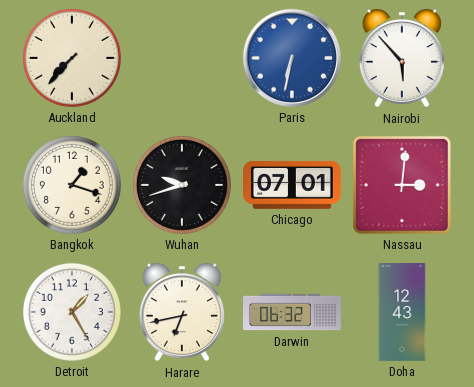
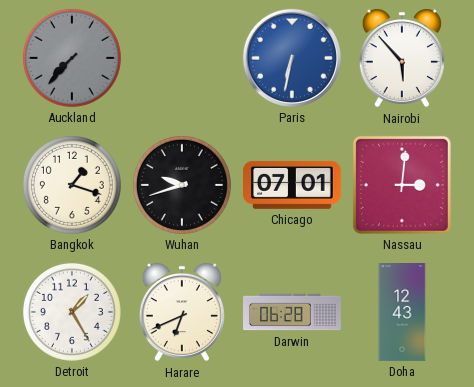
Auckland dial: cream -> grey
Harare: 6:43 -> 6:41
Darwin: 06:32 -> 06:28
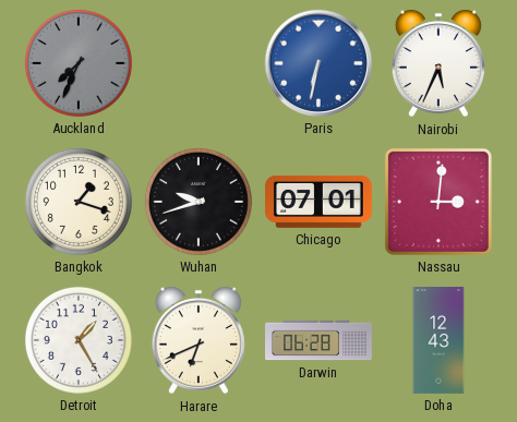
Auckland: 7:37 -> 7:34
Nairobi: 5:53 -> 5:34
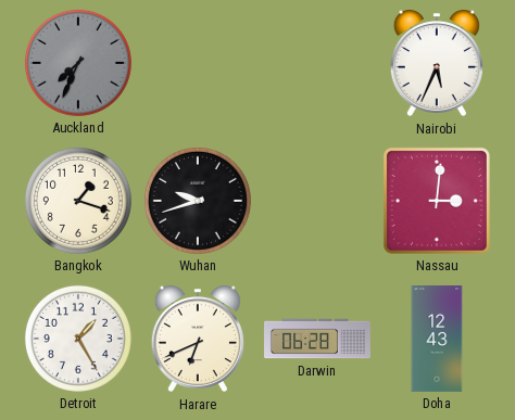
Paris: 6:32 -> none
Chicago: 07:01 -> none
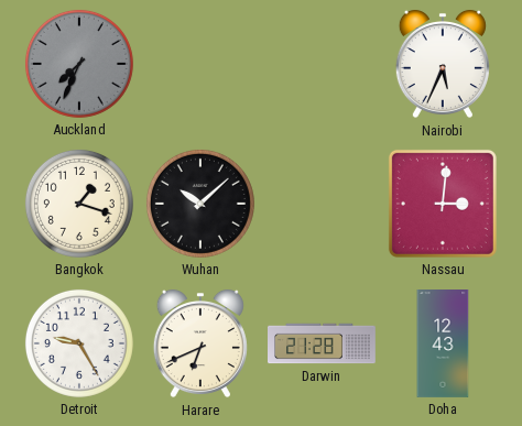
Wuhan: 9:42 -> 10:08
Detroit: 1:25 -> 9:25
Darwin: 06:28 -> 21:28
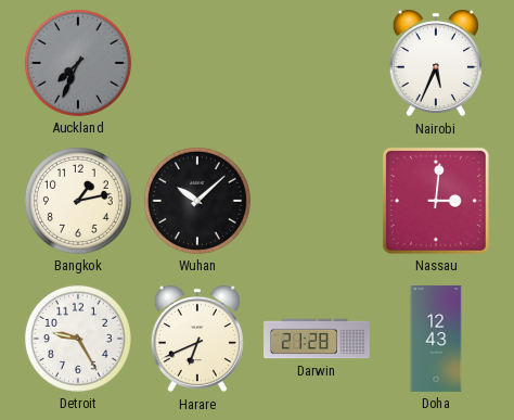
Bangkok: 1:18 -> 1:13
